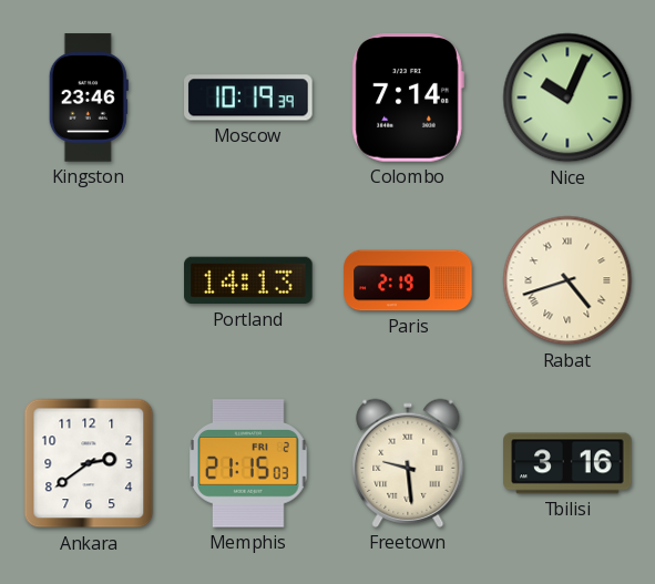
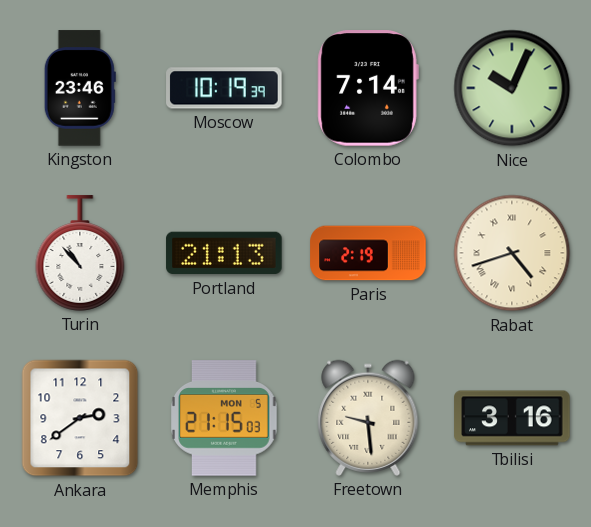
Turin: none -> 10:53
Portland: 14:13 -> 21:13
Memphis date: FRI 2 -> MON 5
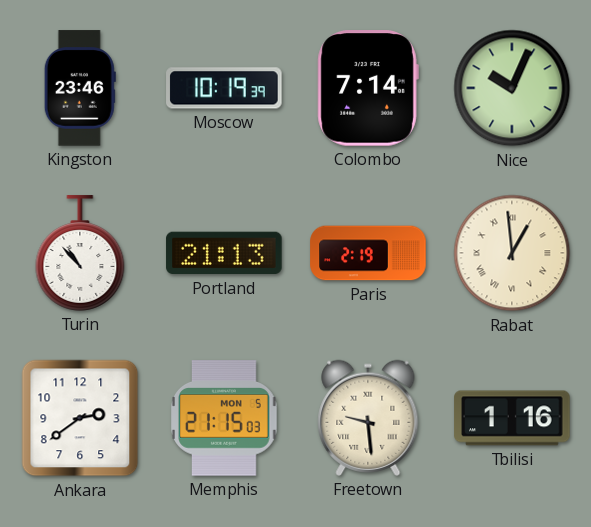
Rabat: 4:42 -> 12:59
Tbilisi: 3:16 -> 1:16
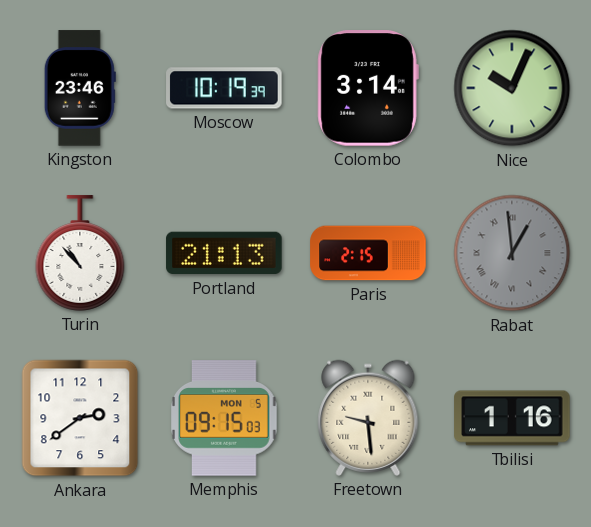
Colombo: 7:14 -> 3:14
Paris: 2:19 -> 2:15
Rabat dial: cream -> grey
Memphis: 21:15 -> 09:15
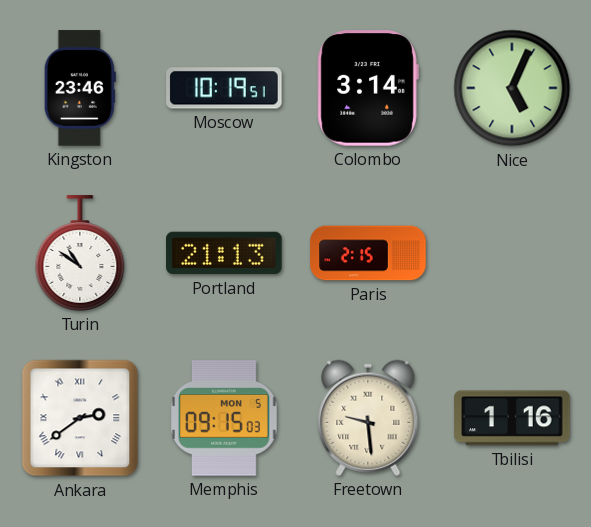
Moscow: 10:19:39 -> 10:19:51
Nice: 10:04 -> 5:04
Turin: 10:53 -> 10:51
Rabat: 12:59 -> none
Ankara numerals: Arabic -> Roman
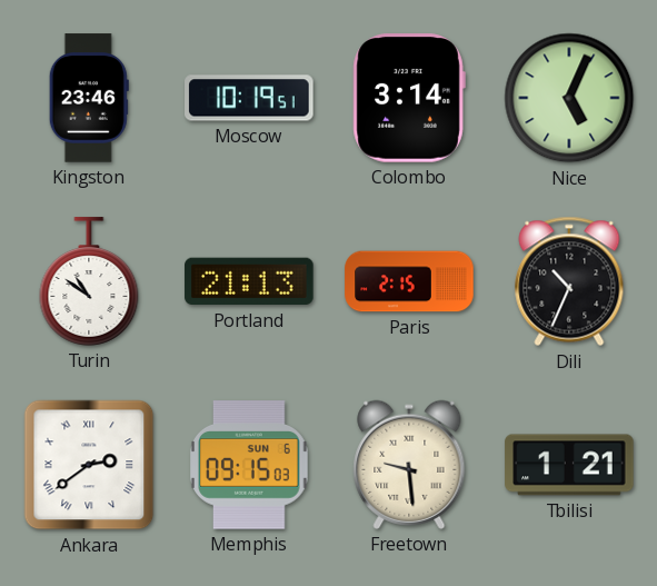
Dili: none -> 10:34
Memphis date: MON 5 -> SUN 6
Tbilisi: 1:16 -> 1:21
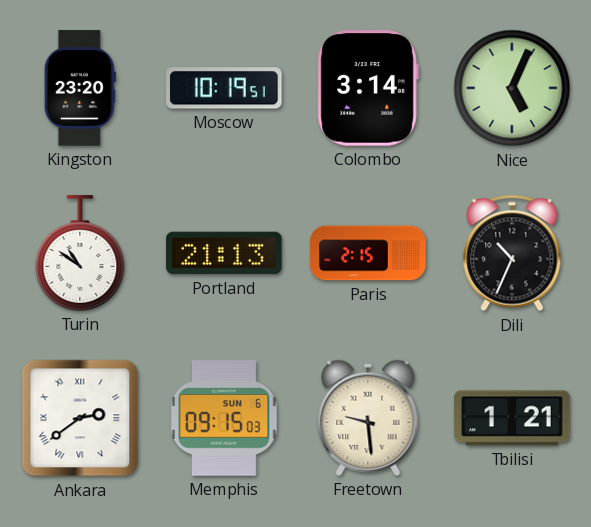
Kingston: 23:46 -> 23:20
